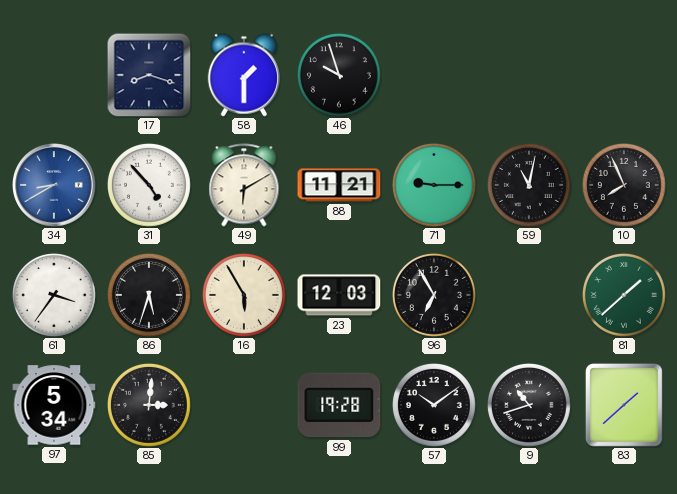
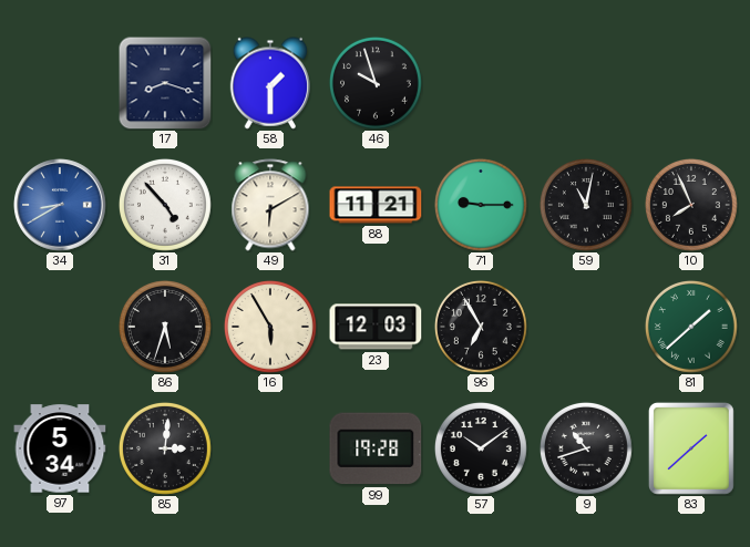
61: 3:36 -> none
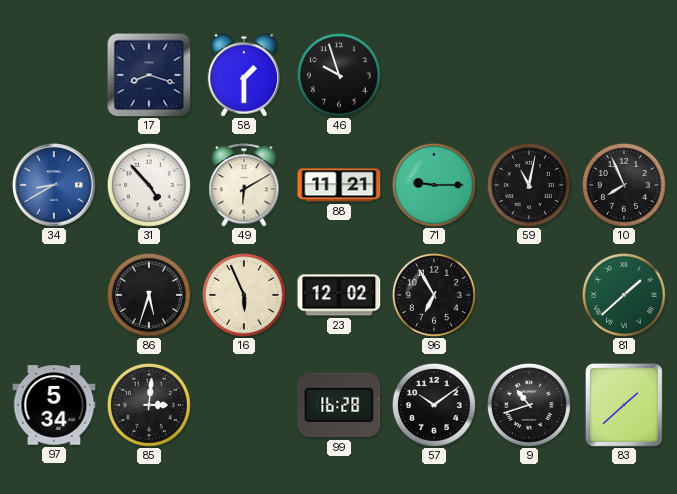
16: 5:55 -> 5:56
23: 12:03 -> 12:02
99: 19:28 -> 16:28
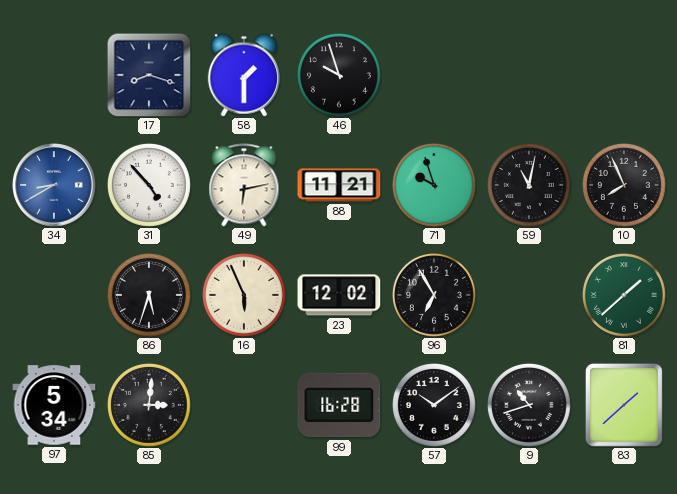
49: 6:10 -> 6:13
71: 9:15 -> 9:57
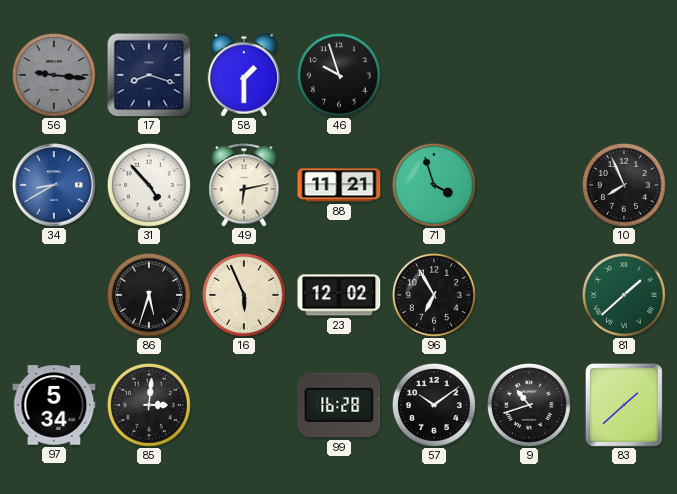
56: none -> 9:16
71: 9:57 -> 3:57
59: 11:02 -> none
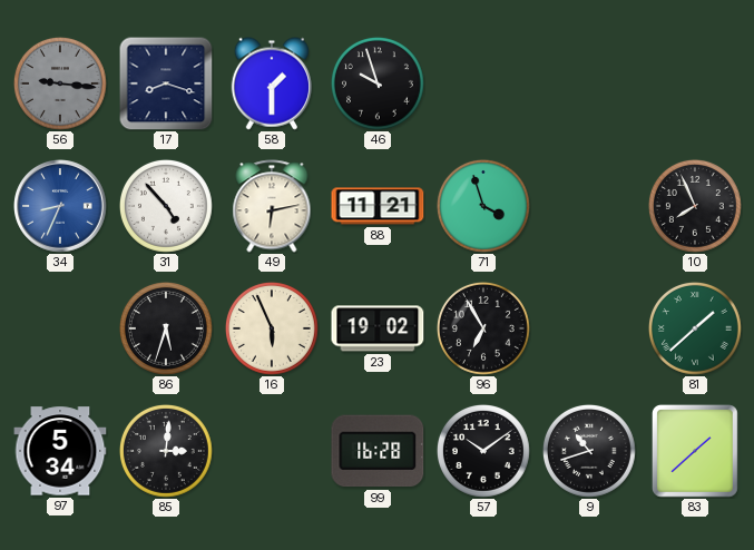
34: 8:40 -> 8:34
23: 12:02 -> 19:02
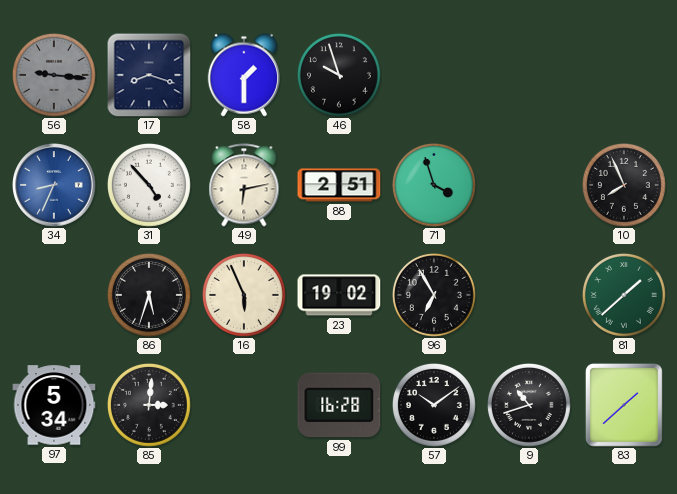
88: 11:21 -> 2:51
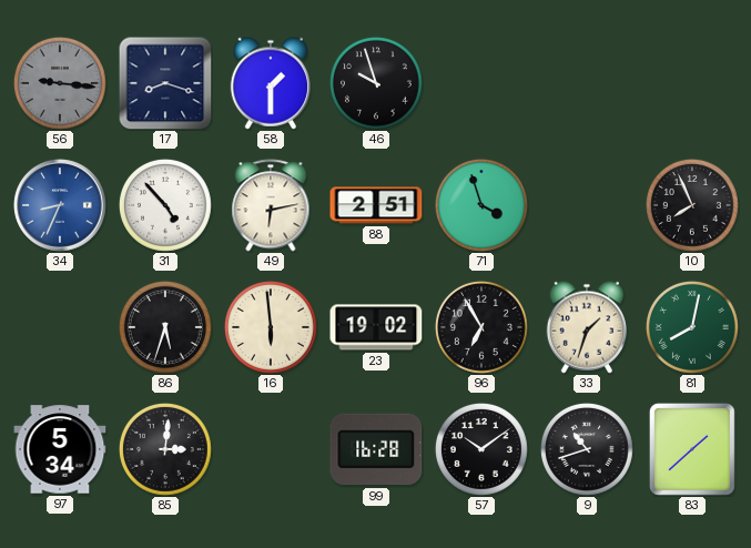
16: 5:56 -> 5:59
33: none -> 1:33
81: 1:38 -> 8:02
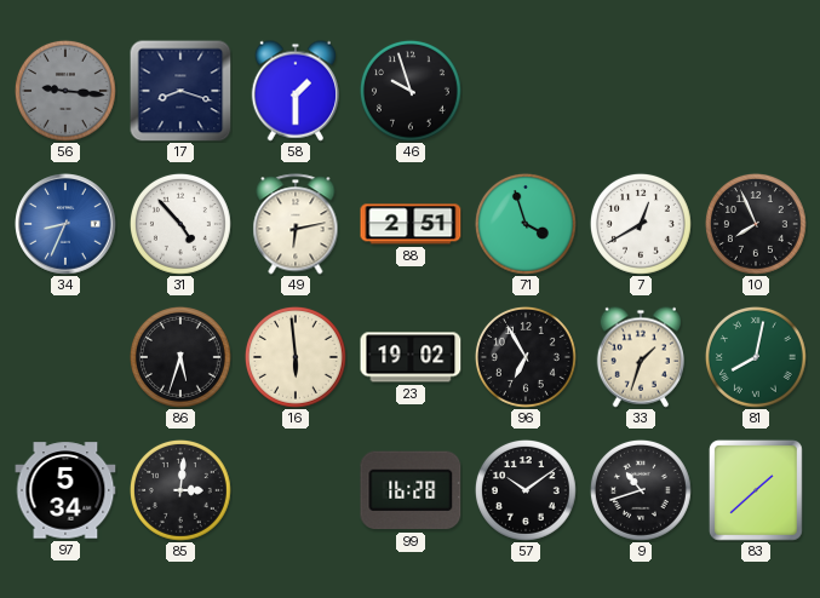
7: none -> 12:40
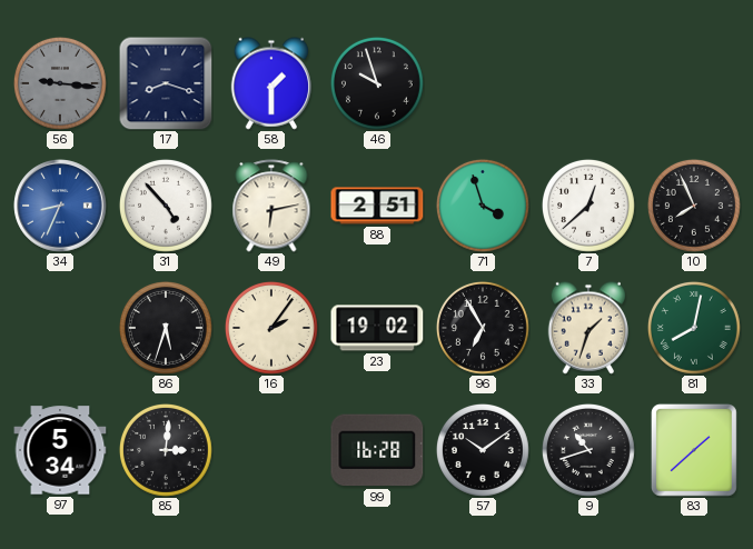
7: 12:40 -> 12:38
16: 5:59 -> 2:06
